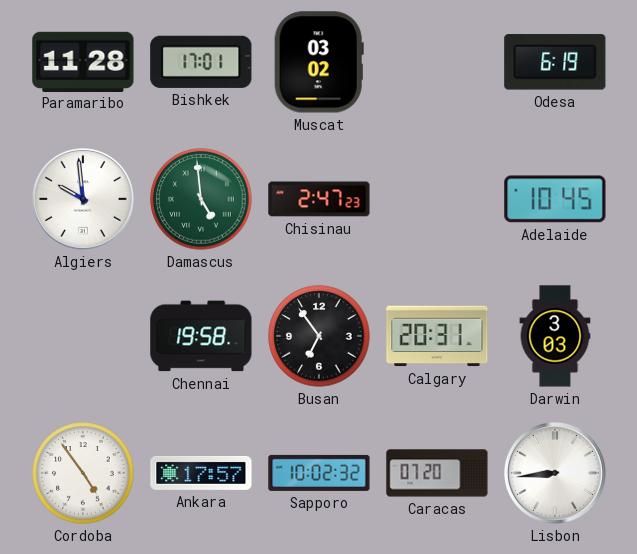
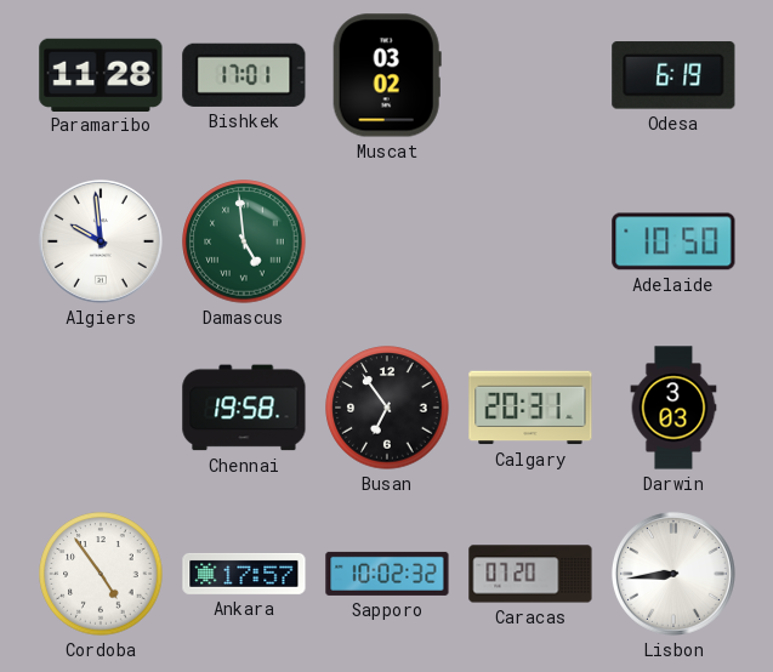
Chisinau: 2:47 -> none
Adelaide: 10:45 -> 10:50
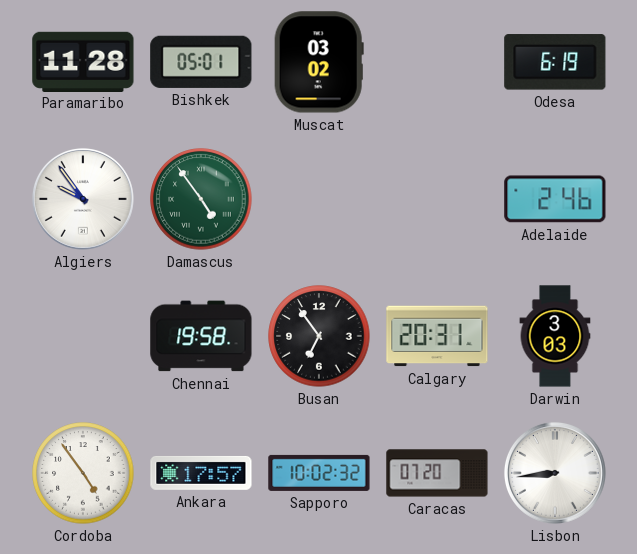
Bishkek: 17:01 -> 05:01
Algiers: 9:59 -> 9:54
Damascus: 4:59 -> 4:54
Adelaide: 10:50 -> 2:46
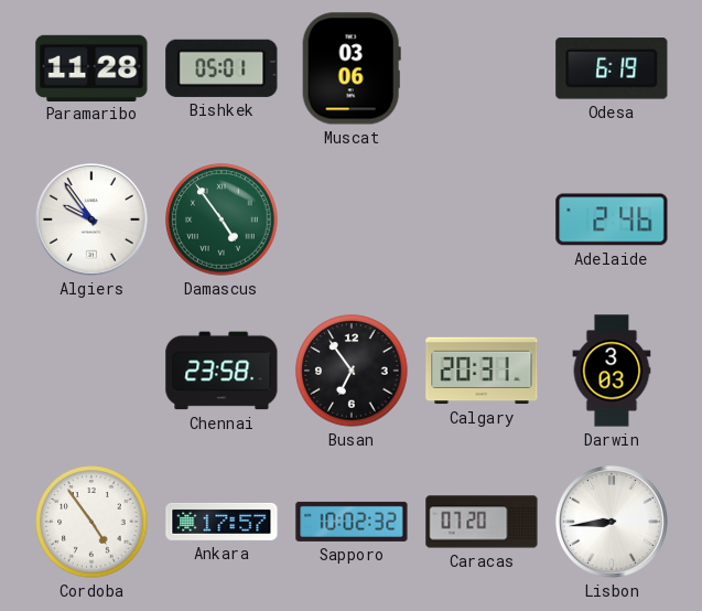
Muscat: 03:02 -> 03:06
Chennai: 19:58 -> 23:58
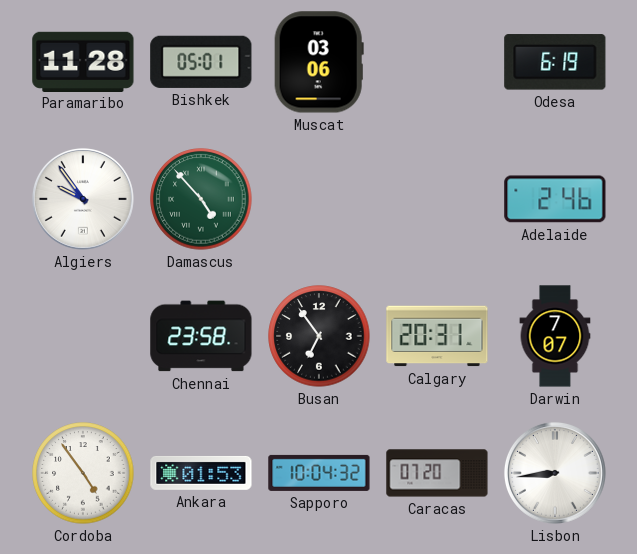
Damascus: 4:54 -> 4:53
Darwin: 3:03 -> 7:07
Ankara: 17:57 -> 01:53
Sapporo: 10:02 -> 10:04
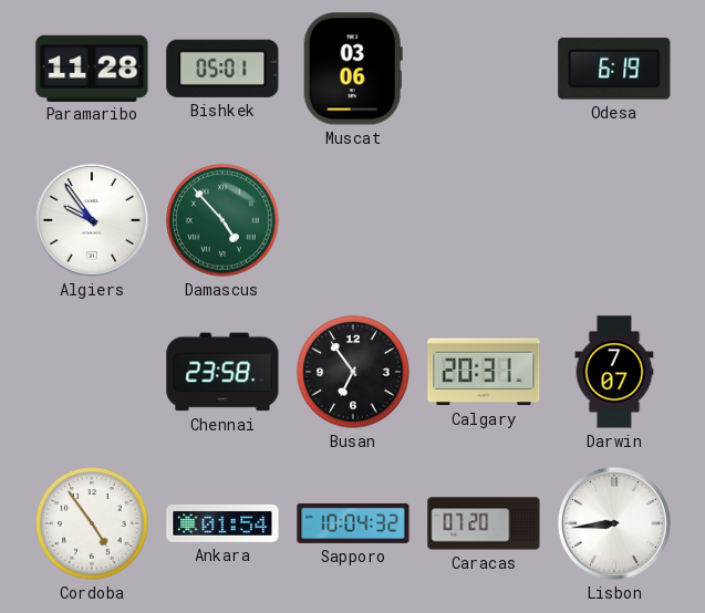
Adelaide: 2:46 -> none
Ankara: 01:53 -> 01:54
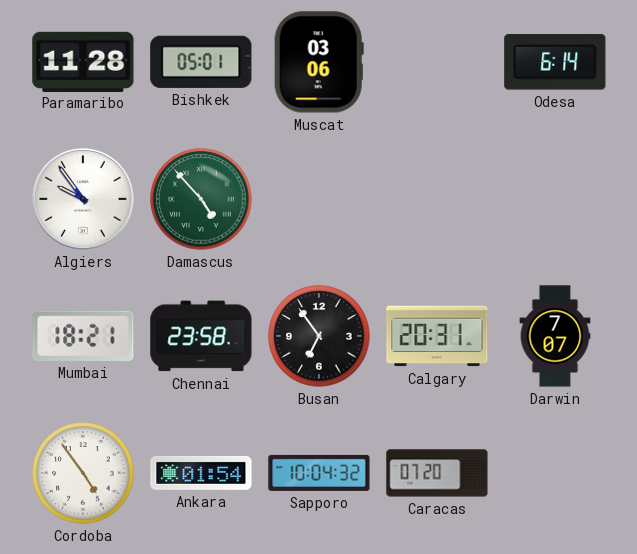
Odesa: 6:19 -> 6:14
Mumbai: none -> 18:21
Lisbon: 8:44 -> none
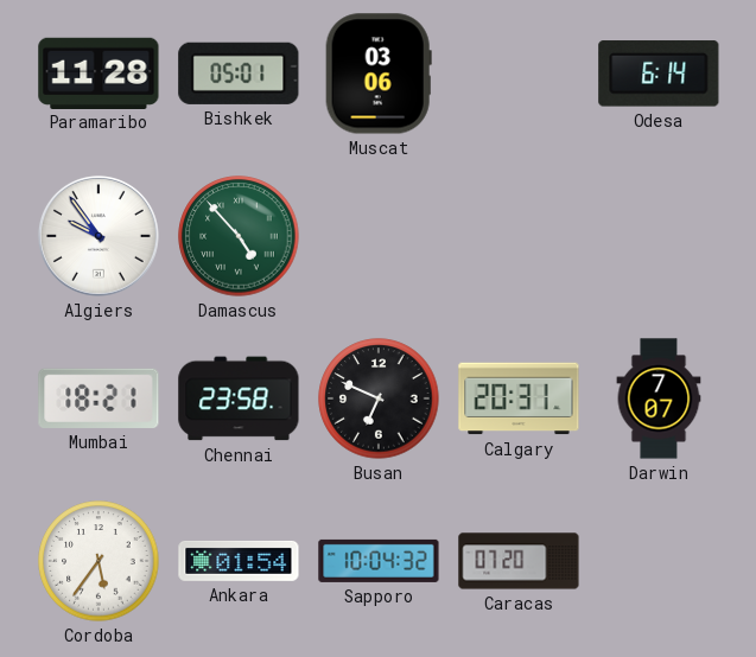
Busan: 6:54 -> 6:49
Cordoba: 4:54 -> 5:36
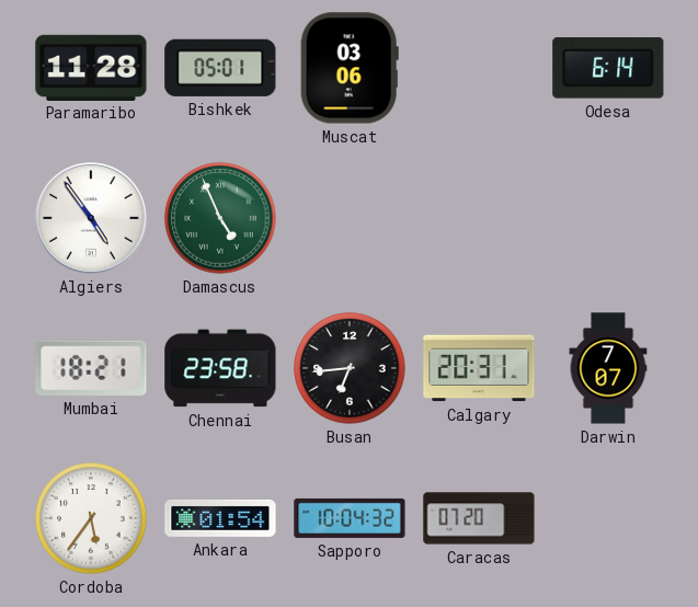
Algiers: 9:54 -> 4:54
Damascus: 4:53 -> 4:56
Busan: 6:49 -> 6:44
